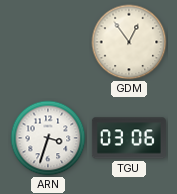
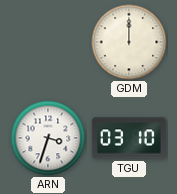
GDM: 12:54 -> 12:00
TGU: 03:06 -> 03:10
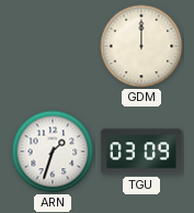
ARN: 3:33 -> 1:33
TGU: 03:10 -> 03:09
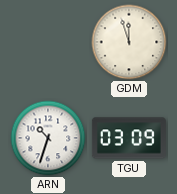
GDM: 12:00 -> 11:57
ARN: 1:33 -> 10:33
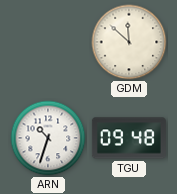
GDM: 11:57 -> 11:52
TGU: 03:09 -> 09:48
